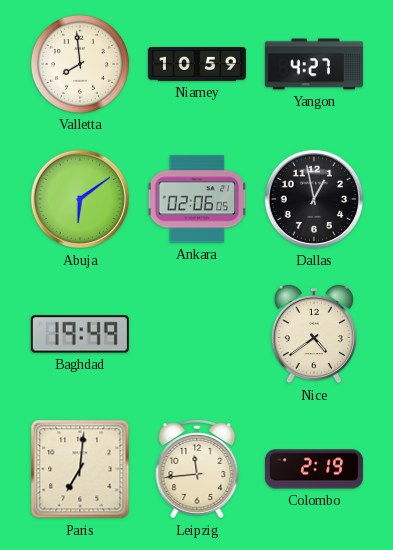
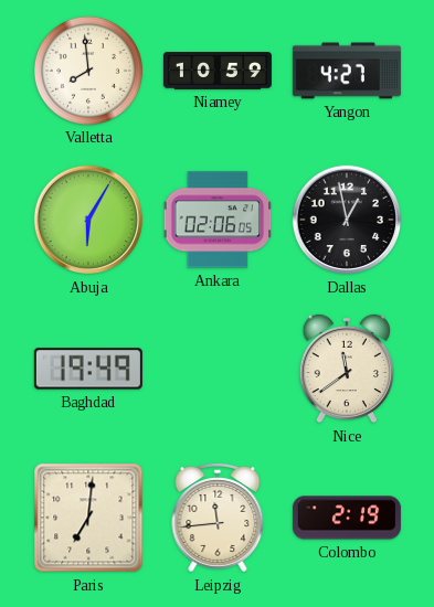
Abuja: 6:09 -> 6:05
Nice: 4:39 -> 11:39
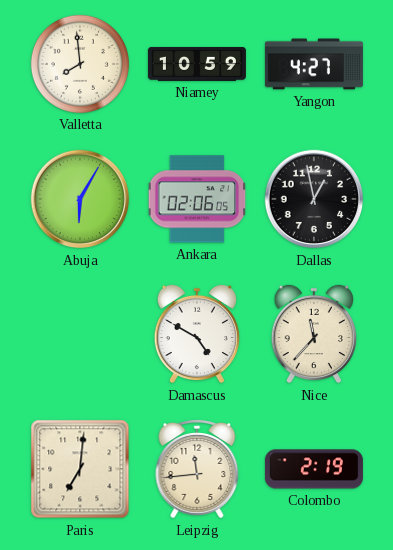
Baghdad: 19:49 -> none
Damascus: none -> 4:50
Nice: 11:39 -> 11:37
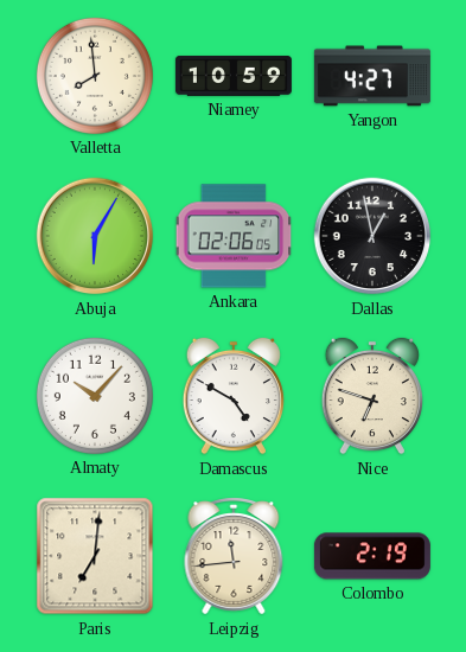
Almaty: none -> 10:07
Nice: 11:37 -> 6:48
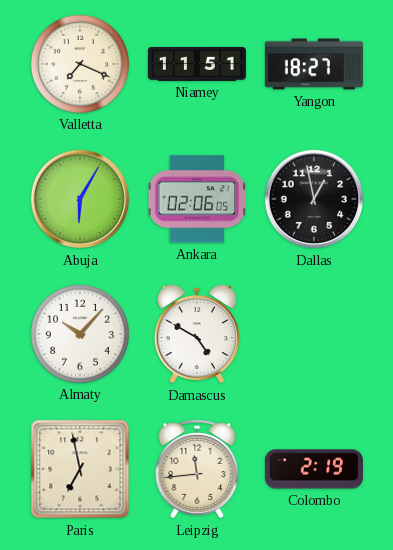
Valletta: 7:59 -> 7:19
Niamey: 10:59 -> 11:51
Yangon: 4:27 -> 18:27
Nice: 6:48 -> none
Paris: 7:01 -> 6:58
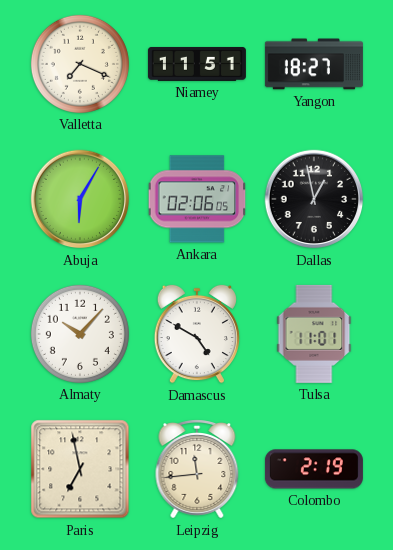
Tulsa: none -> 11:01
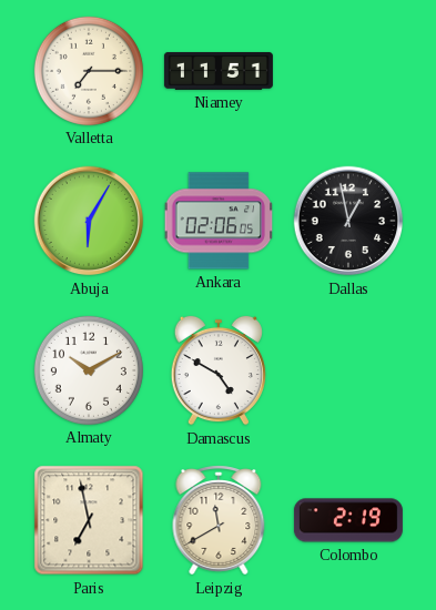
Valletta: 7:19 -> 7:15
Yangon: 18:27 -> none
Almaty: 10:07 -> 10:10
Tulsa: 11:01 -> none
Leipzig: 11:44 -> 11:40
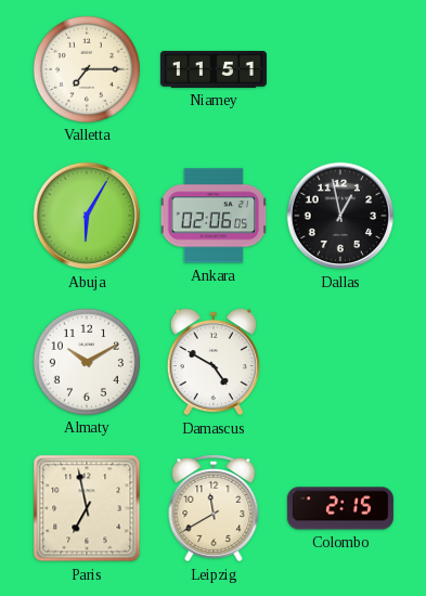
Colombo: 2:19 -> 2:15
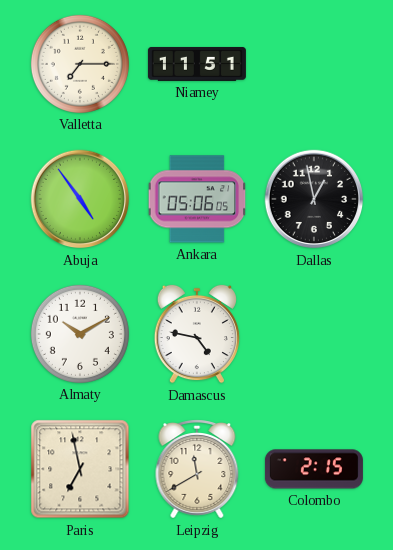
Abuja: 6:05 -> 4:54
Ankara: 02:06 -> 05:06
Damascus: 4:50 -> 4:47
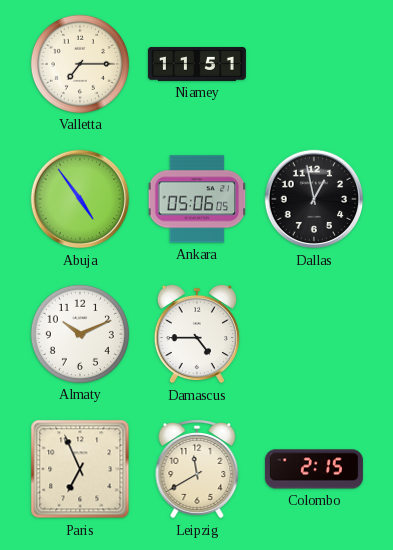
Almaty: 10:10 -> 10:11
Damascus: 4:47 -> 4:45
Paris: 6:58 -> 6:56
